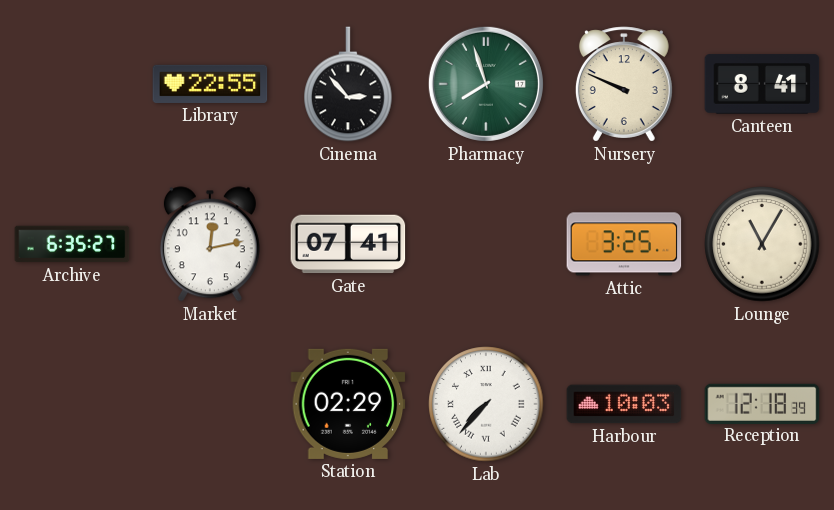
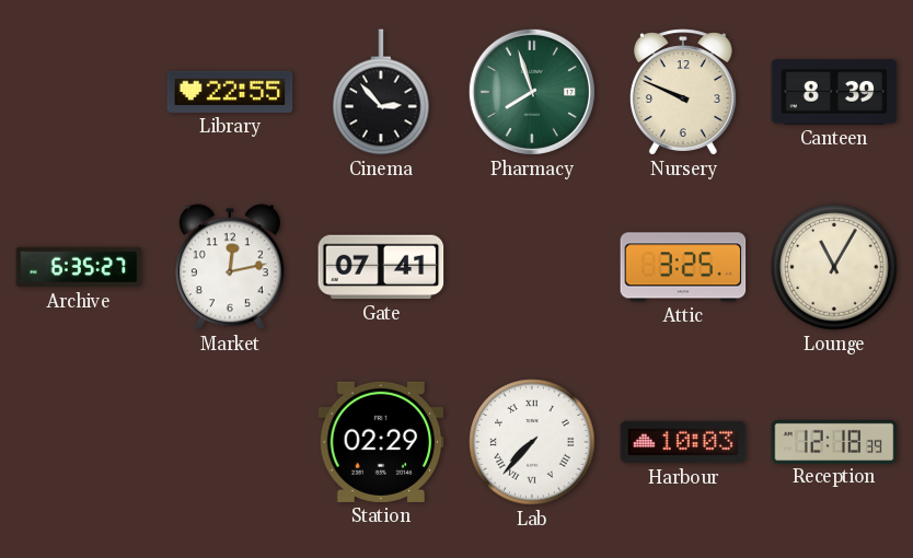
Canteen: 8:41 -> 8:39
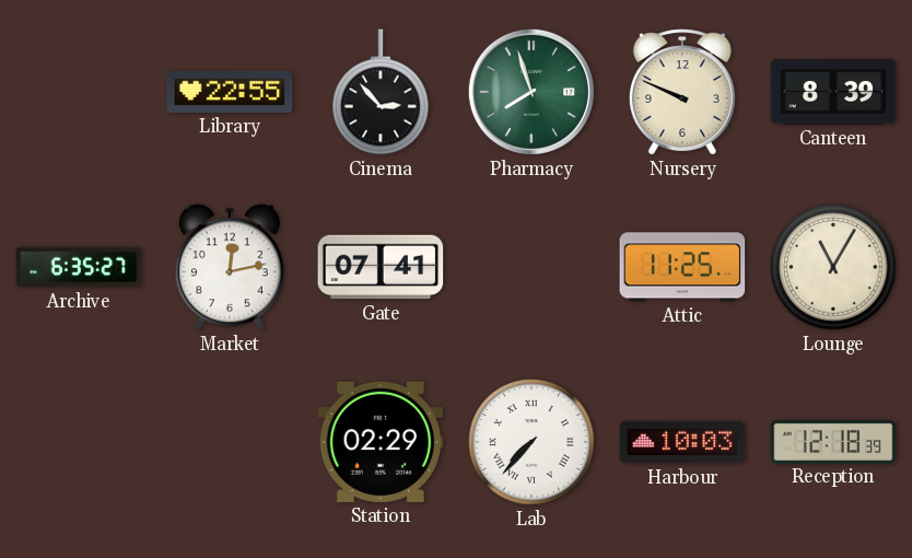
Attic: 3:25 -> 11:25
